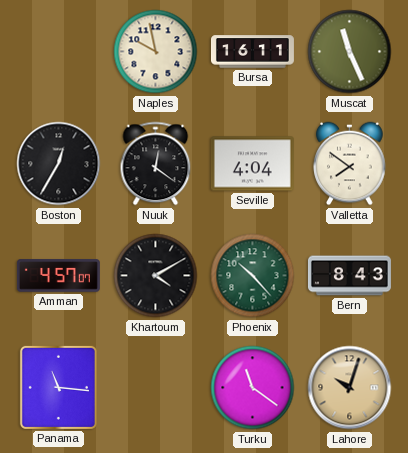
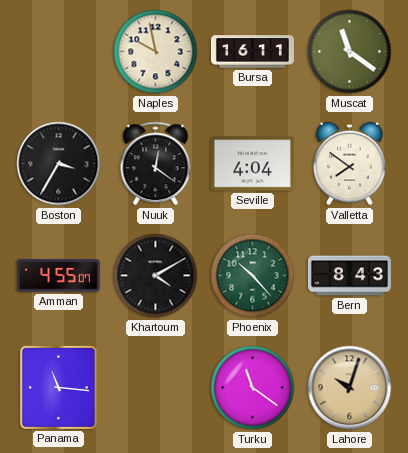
Muscat: 11:26 -> 11:21
Boston: 12:35 -> 3:35
Amman: 4:57 -> 4:55
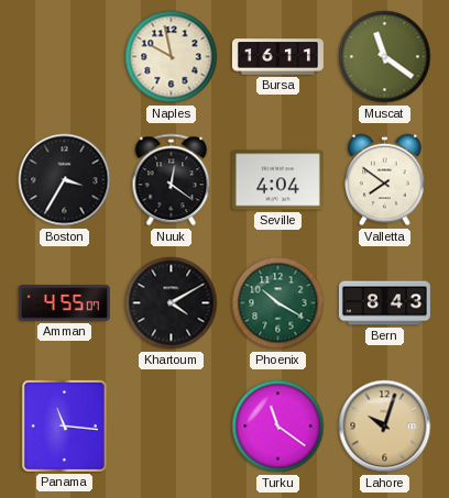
Phoenix: 10:23 -> 10:20
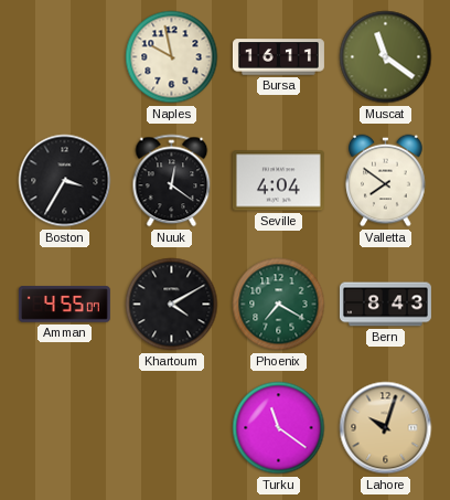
Phoenix: 10:20 -> 7:20
Panama: 11:16 -> none
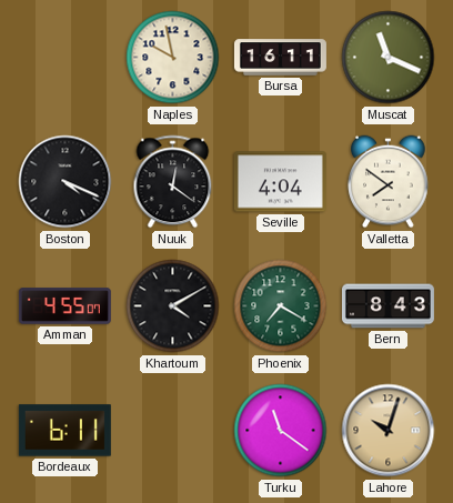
Muscat: 11:21 -> 11:19
Boston: 3:35 -> 4:19
Bordeaux: none -> 6:11
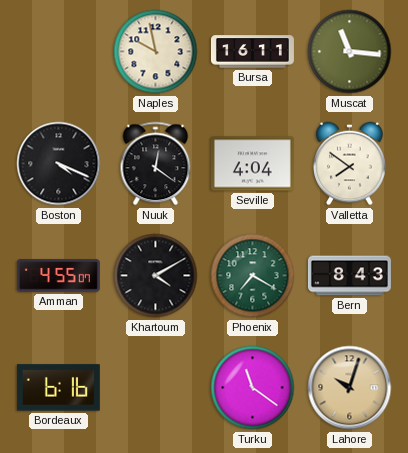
Muscat: 11:19 -> 11:16
Bordeaux: 6:11 -> 6:16
